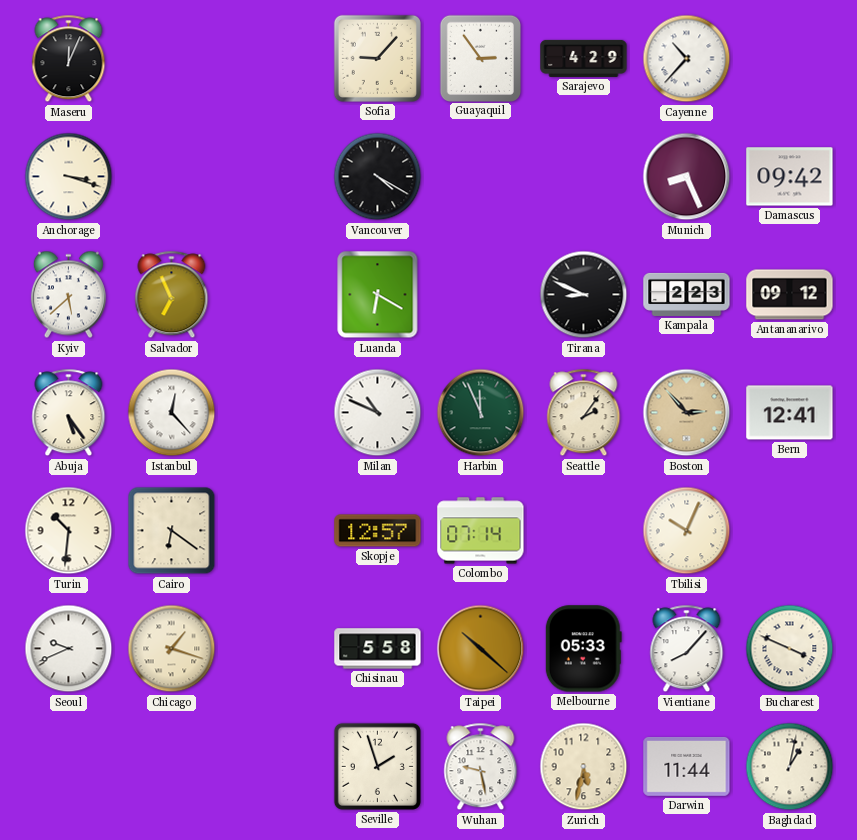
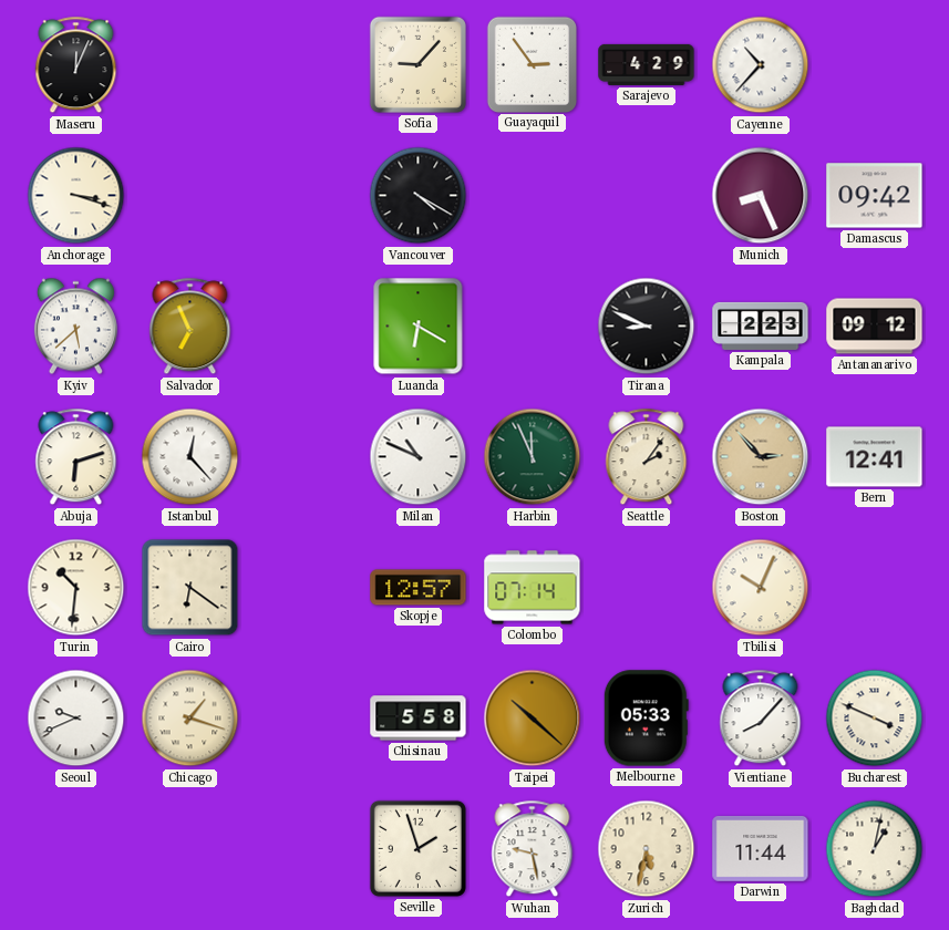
Abuja: 5:24 -> 6:12
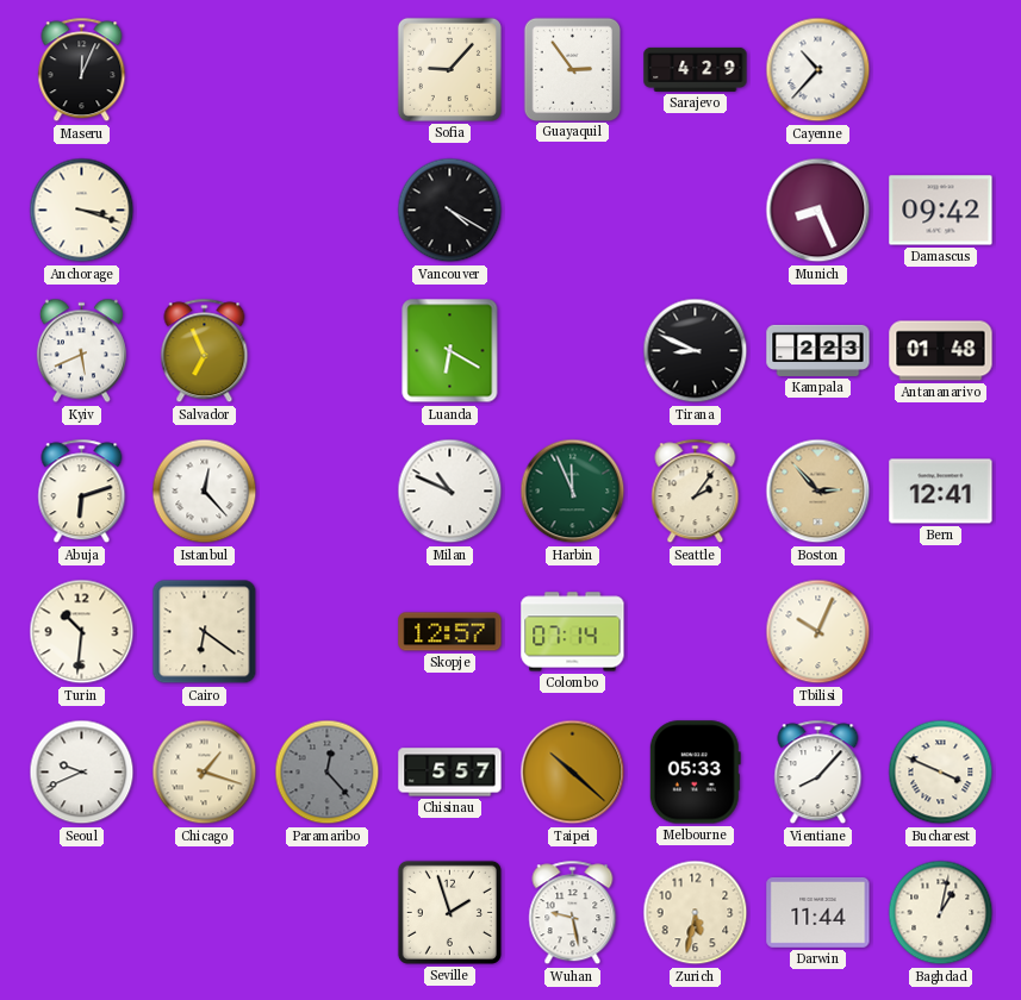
Kyiv: 5:38 -> 5:41
Antananarivo: 09:12 -> 01:48
Paramaribo: none -> 12:23
Chisinau: 5:58 -> 5:57
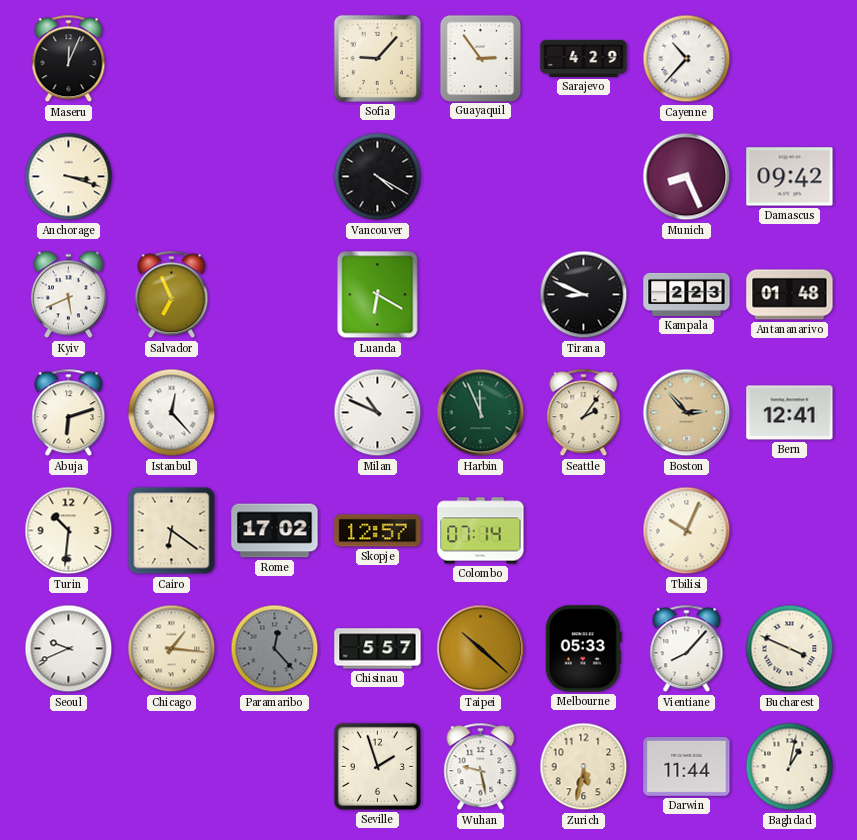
Rome: none -> 17:02
Chicago: 1:18 -> 1:16
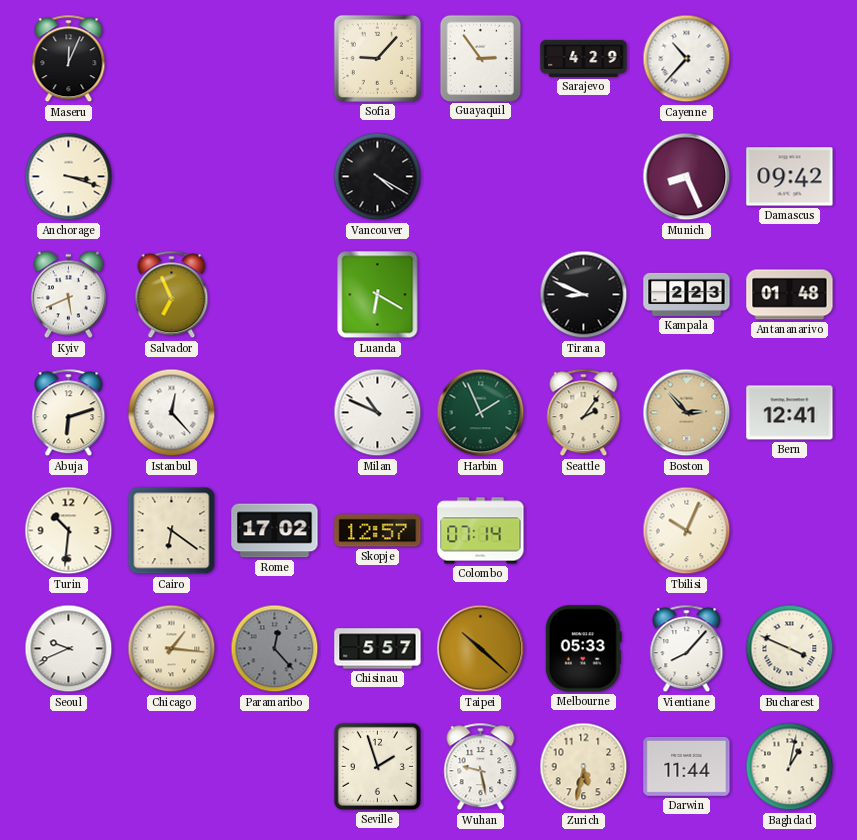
Harbin: 11:56 -> 1:56
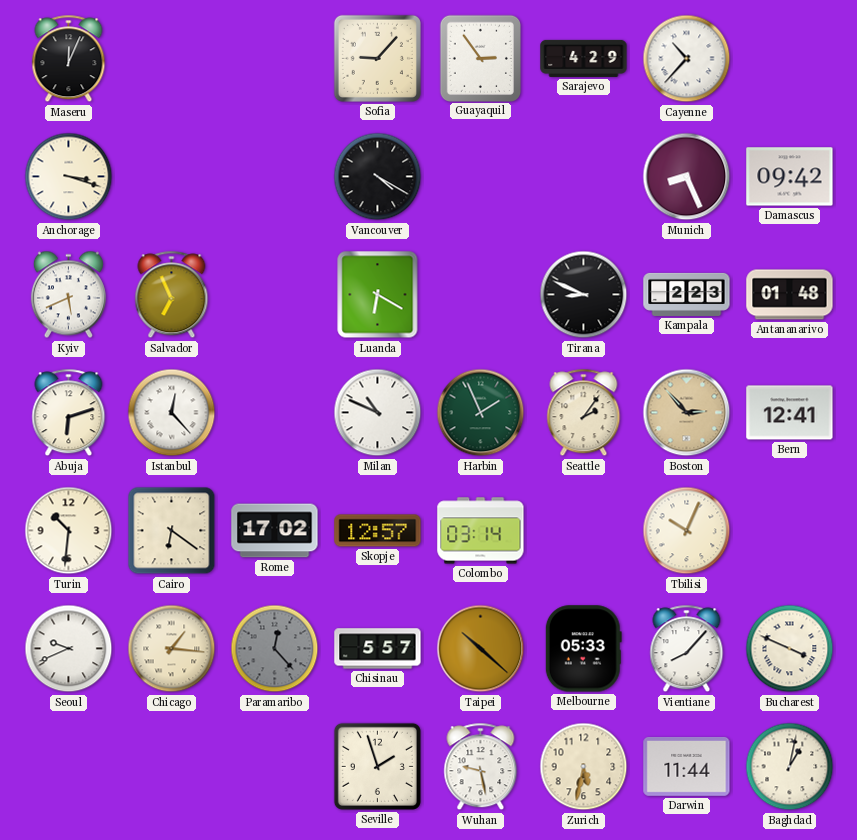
Colombo: 07:14 -> 03:14
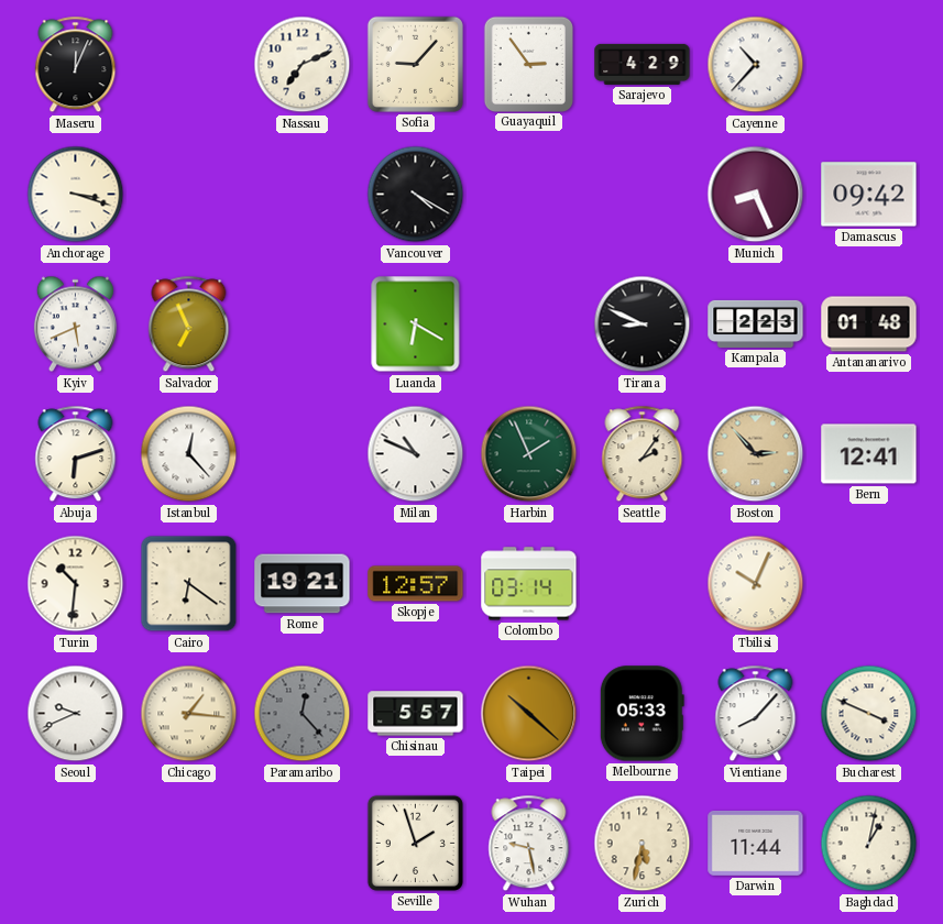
Nassau: none -> 7:11
Rome: 17:02 -> 19:21
